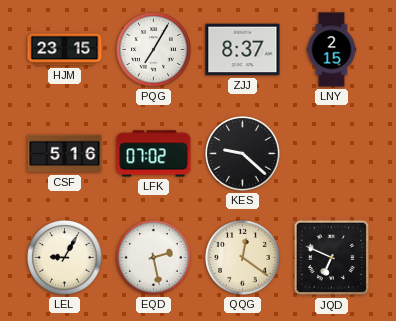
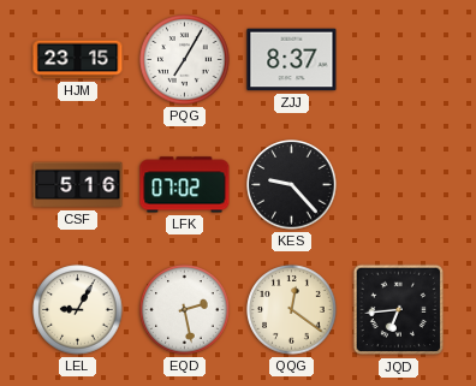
LNY: 2:15 -> none
KES: 9:22 -> 9:23
JQD: 6:49 -> 6:44
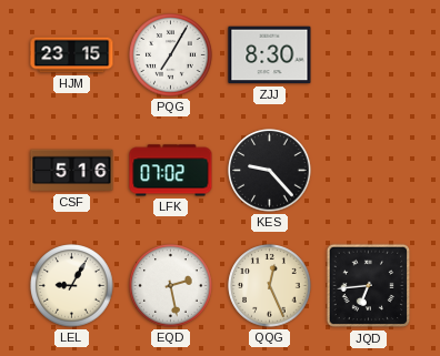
ZJJ: 8:37 -> 8:30
QQG: 12:21 -> 12:26
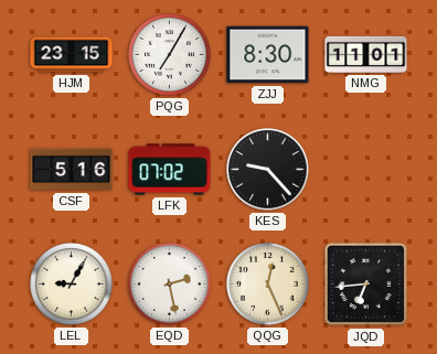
NMG: none -> 11:01
